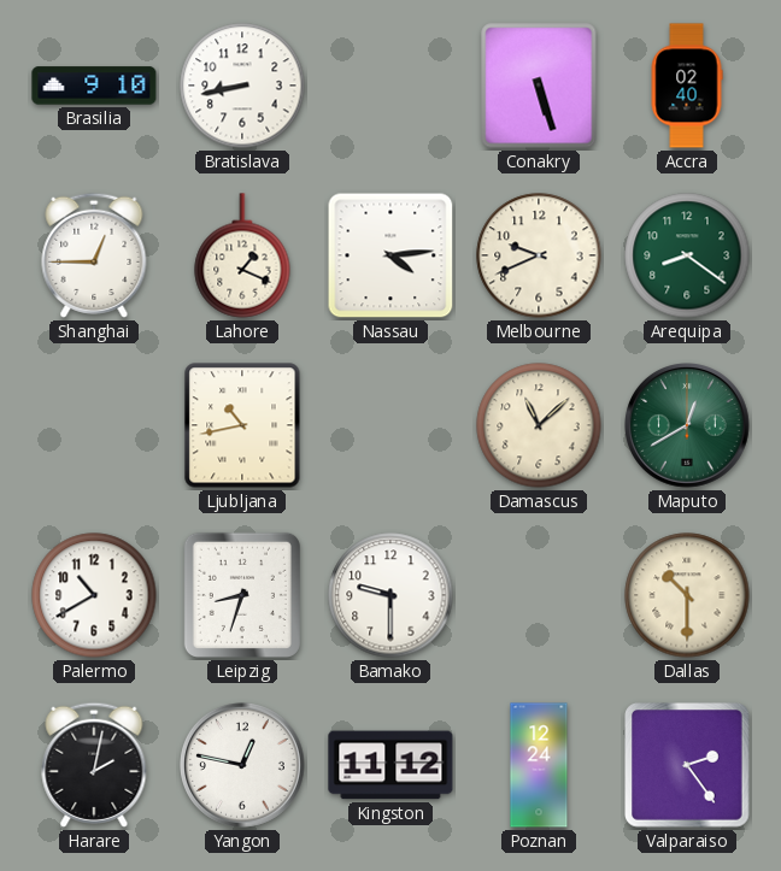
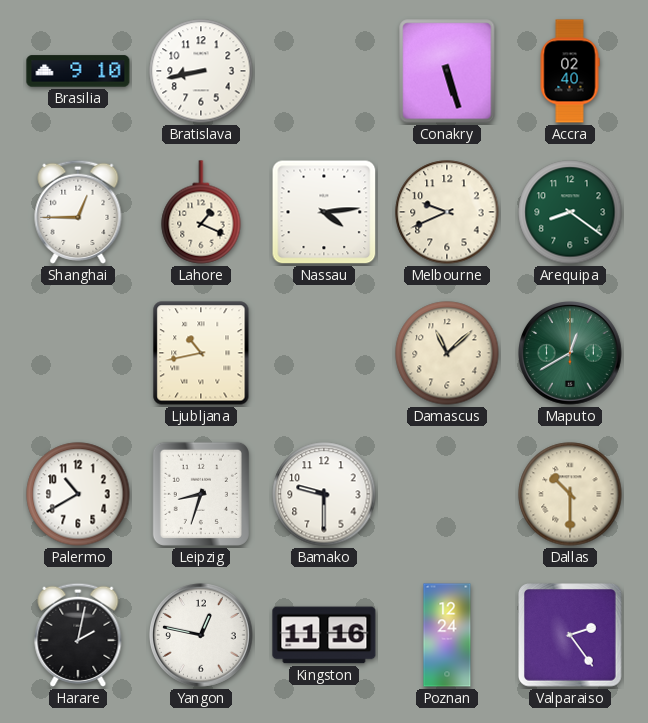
Kingston: 11:12 -> 11:16
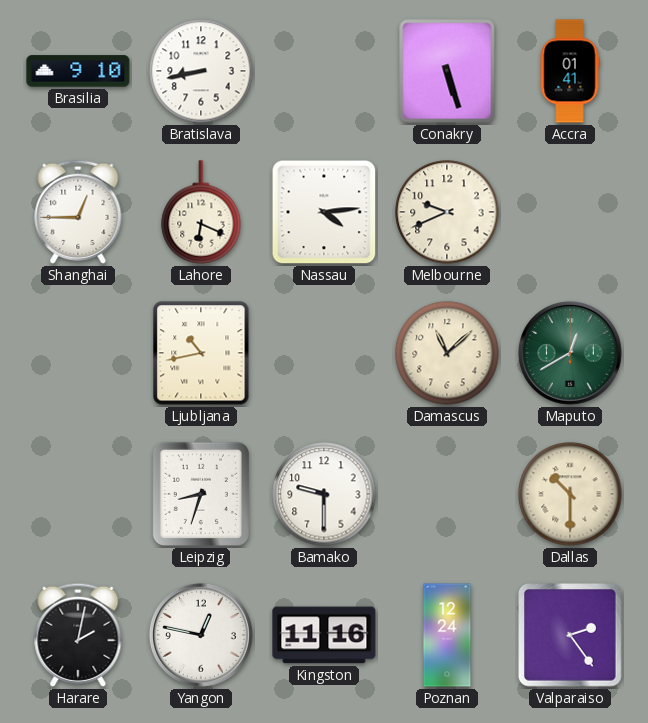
Accra: 02:40 -> 01:41
Lahore: 1:19 -> 6:19
Arequipa: 8:21 -> none
Palermo: 10:40 -> none
